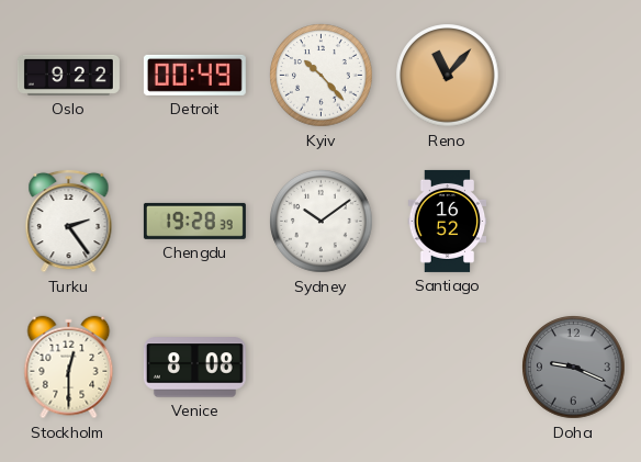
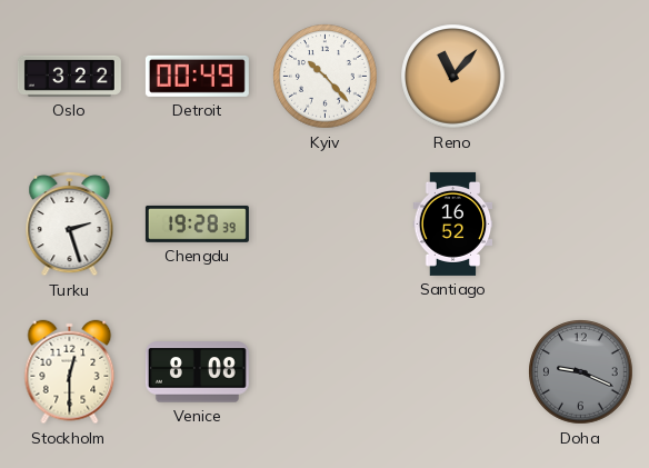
Oslo: 9:22 -> 3:22
Turku: 2:24 -> 2:27
Sydney: 10:09 -> none
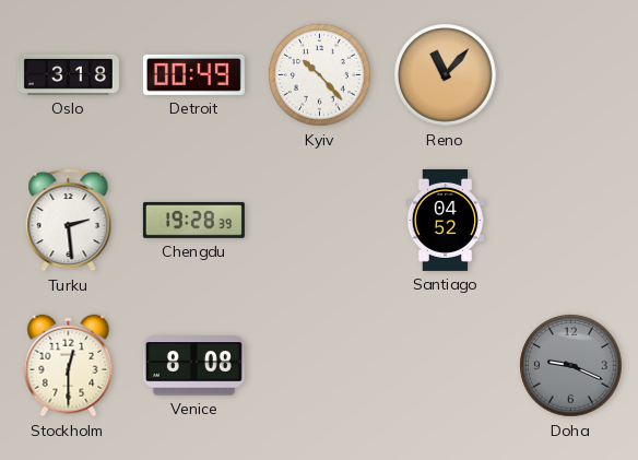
Oslo: 3:22 -> 3:18
Turku: 2:27 -> 2:29
Santiago: 16:52 -> 04:52
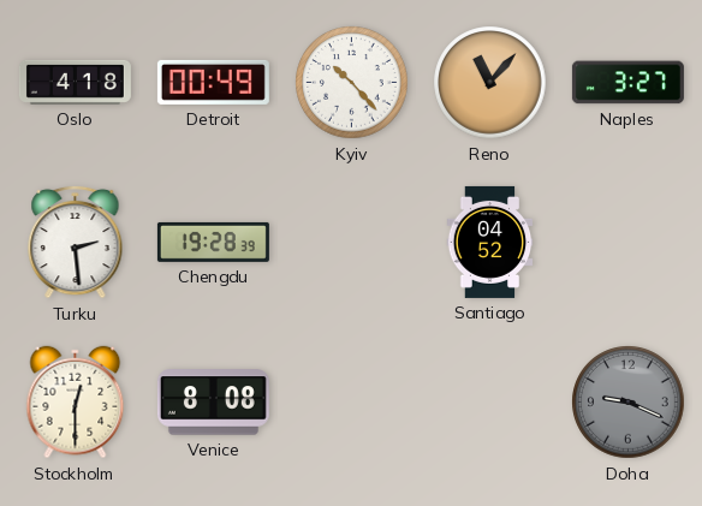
Oslo: 3:18 -> 4:18
Naples: none -> 3:27
